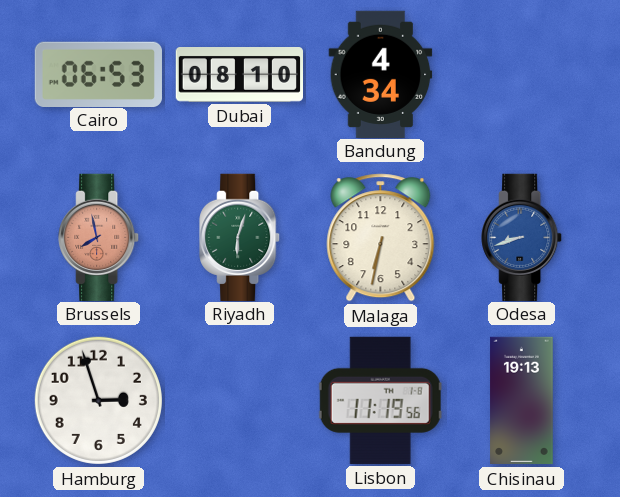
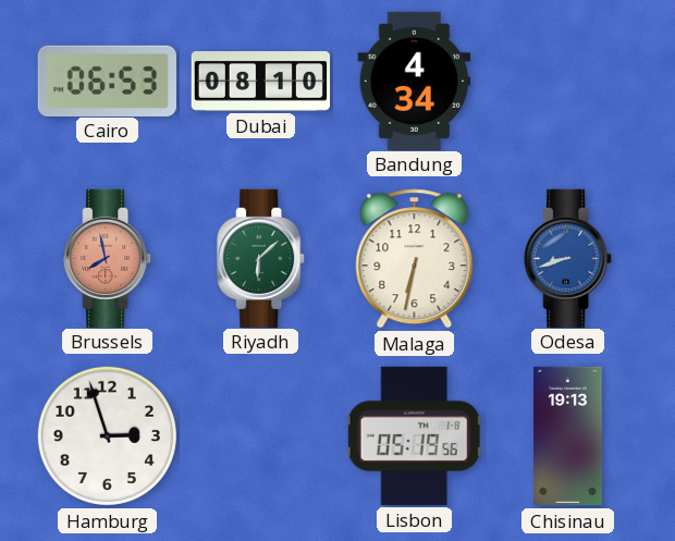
Riyadh: 6:03 -> 6:08
Lisbon: 11:19 -> 05:19
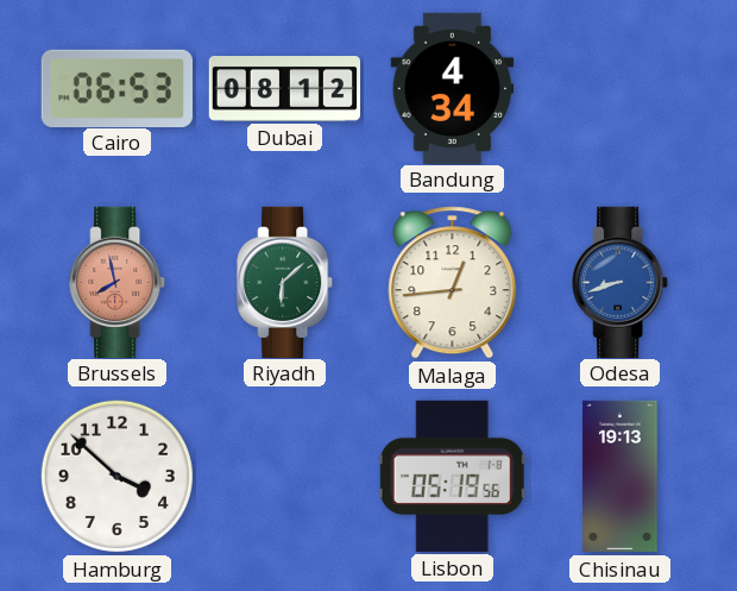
Dubai: 08:10 -> 08:12
Malaga: 6:32 -> 12:44
Hamburg: 2:57 -> 3:52
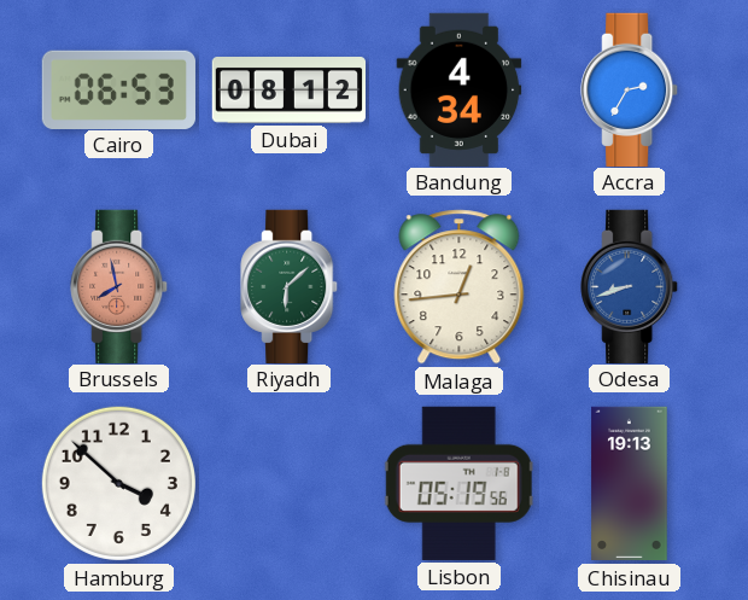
Accra: none -> 2:35
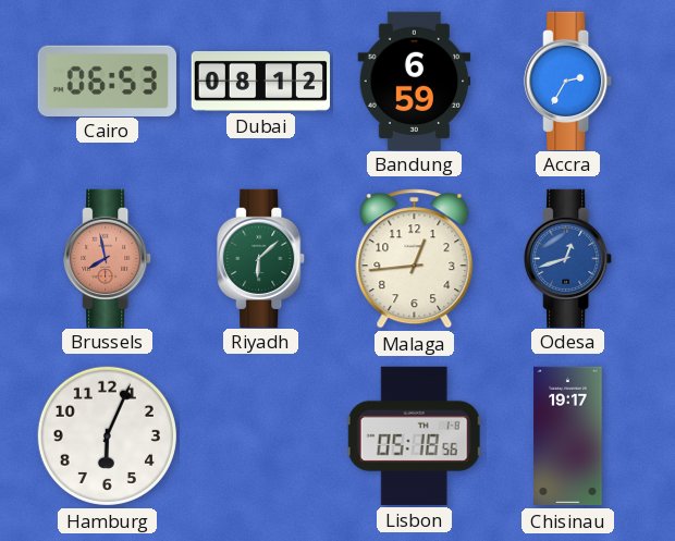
Bandung: 4:34 -> 6:59
Odesa: 8:42 -> 12:42
Hamburg: 3:52 -> 6:04
Lisbon: 05:19 -> 05:18
Chisinau: 19:13 -> 19:17
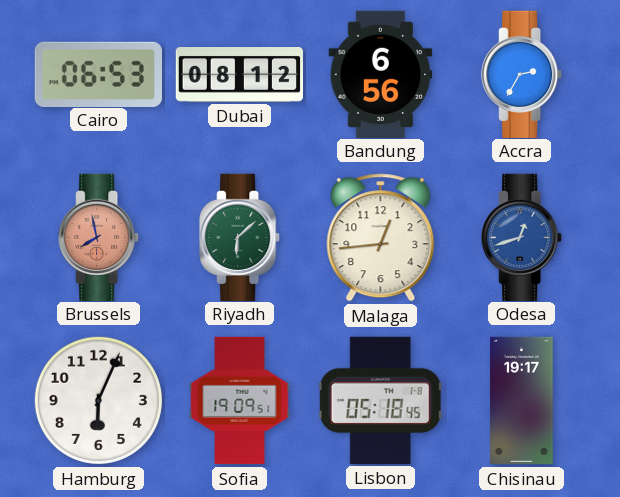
Bandung: 6:59 -> 6:56
Sofia: none -> 19:09
Lisbon: 05:18:56 -> 05:18:45
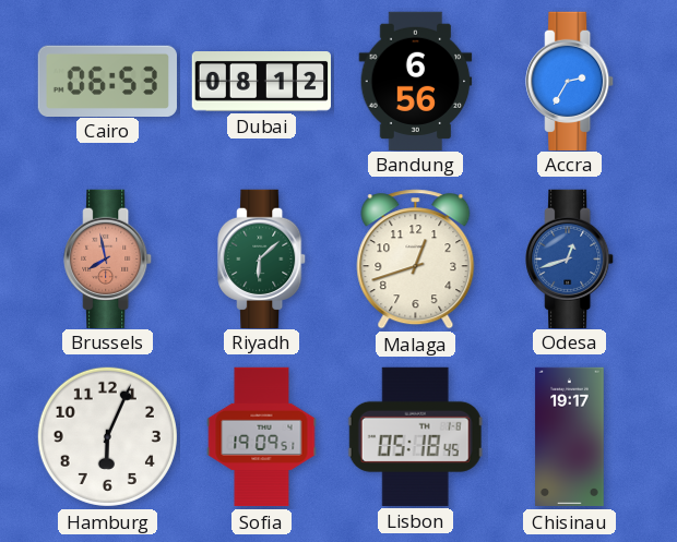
Malaga: 12:44 -> 12:42
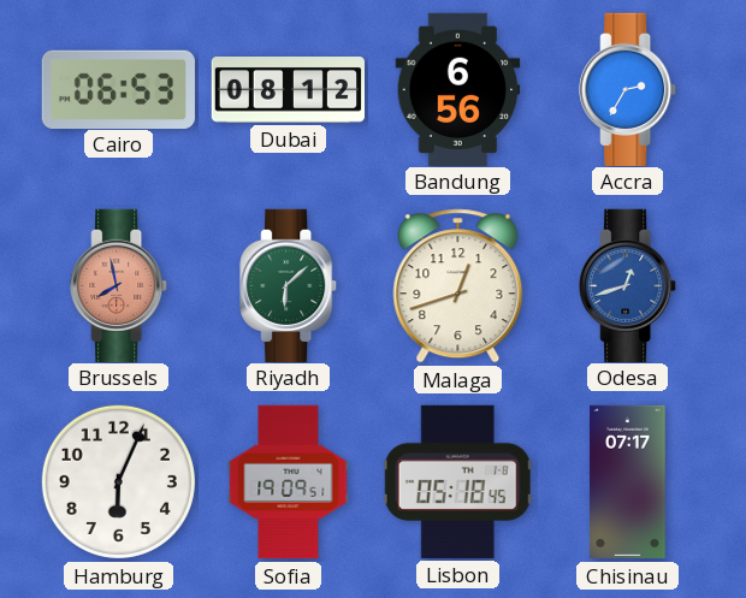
Chisinau: 19:17 -> 07:17
